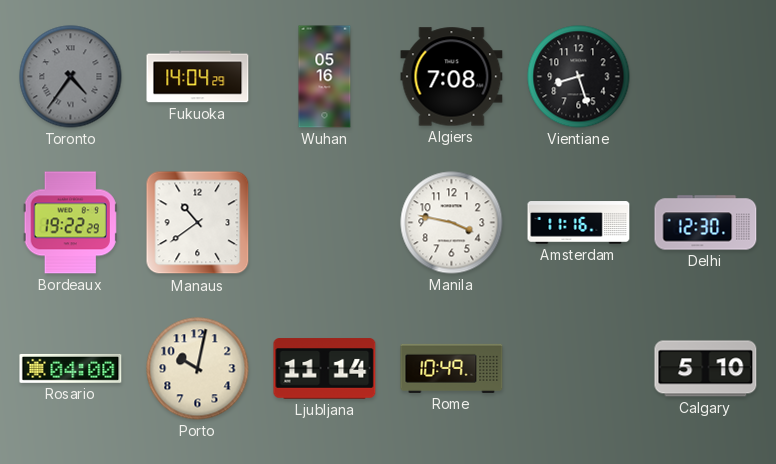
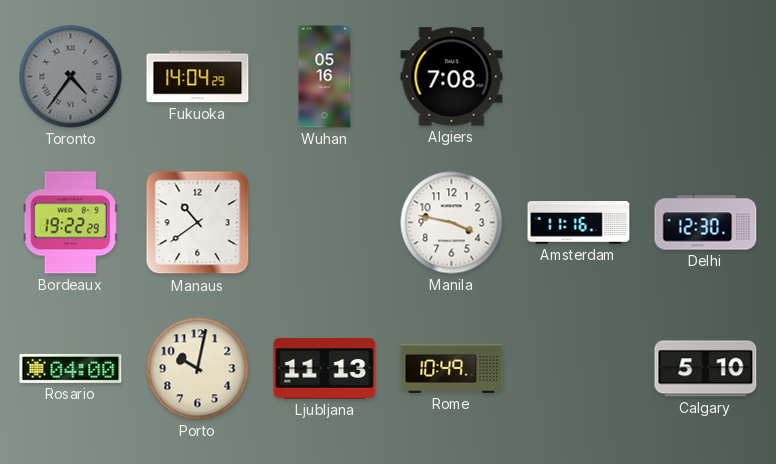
Vientiane: 8:27 -> none
Ljubljana: 11:14 -> 11:13
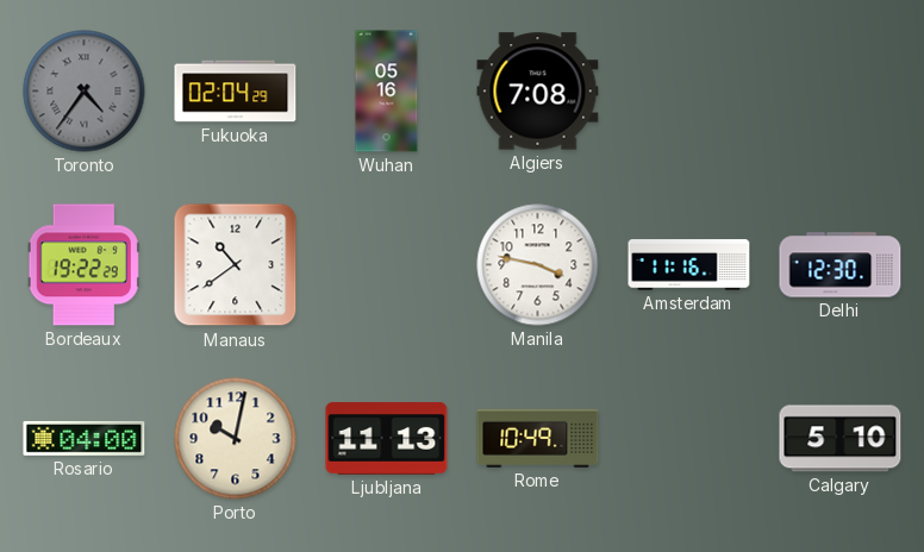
Fukuoka: 14:04 -> 02:04
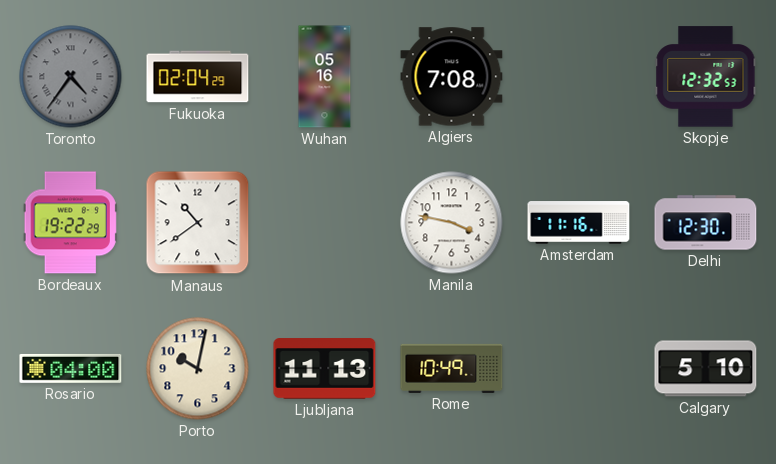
Skopje: none -> 12:32
